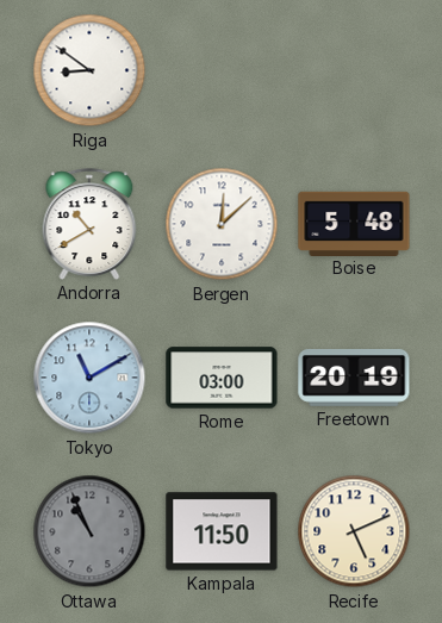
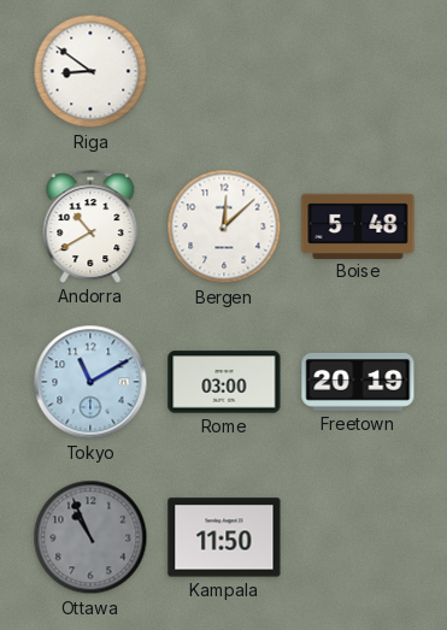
Recife: 5:11 -> none
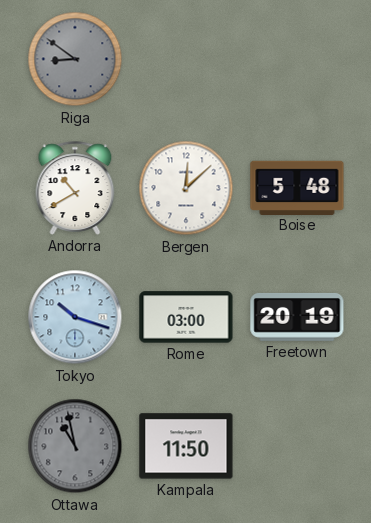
Riga dial: white -> grey
Tokyo: 11:10 -> 10:18
Ottawa: 10:56 -> 10:58
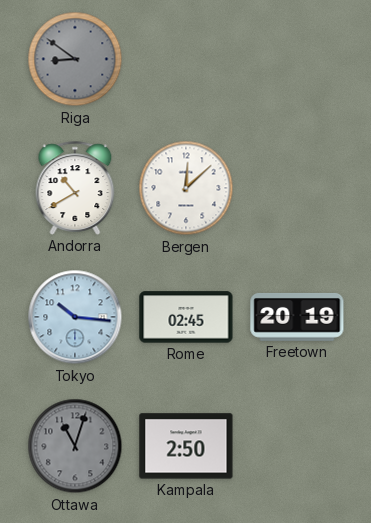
Boise: 5:48 -> none
Tokyo: 10:18 -> 10:16
Rome: 03:00 -> 02:45
Ottawa: 10:58 -> 11:03
Kampala: 11:50 -> 2:50
